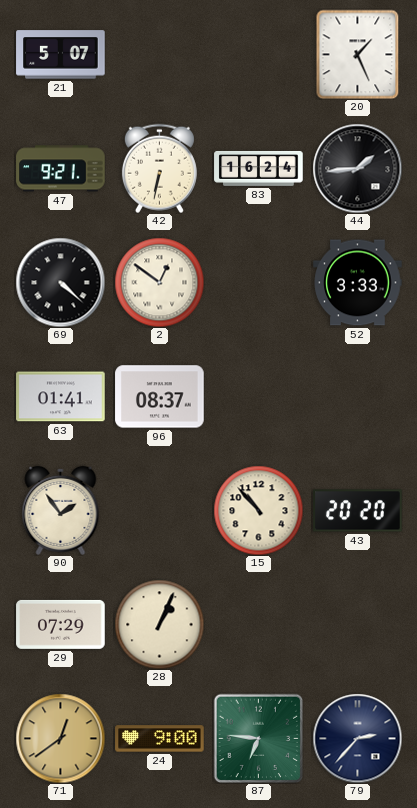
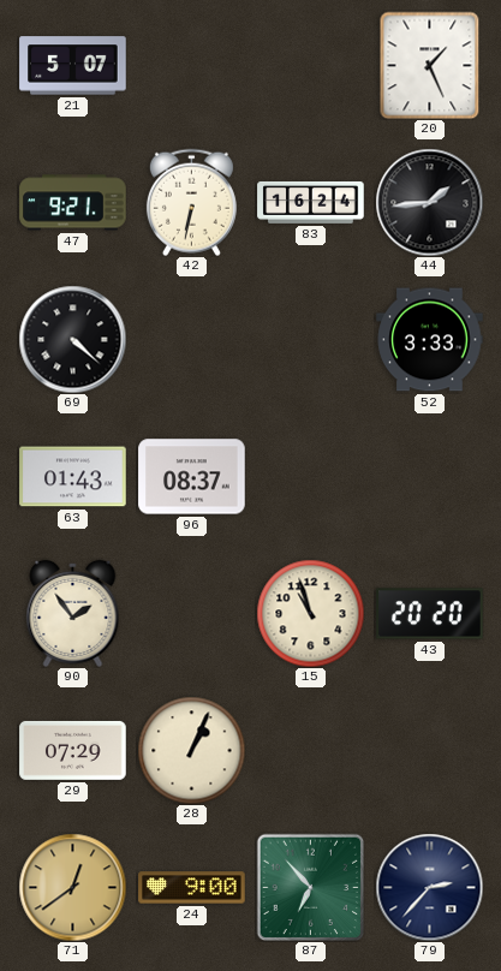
2: 12:51 -> none
63: 01:41 -> 01:43
15: 10:53 -> 10:57
87: 6:46 -> 6:53
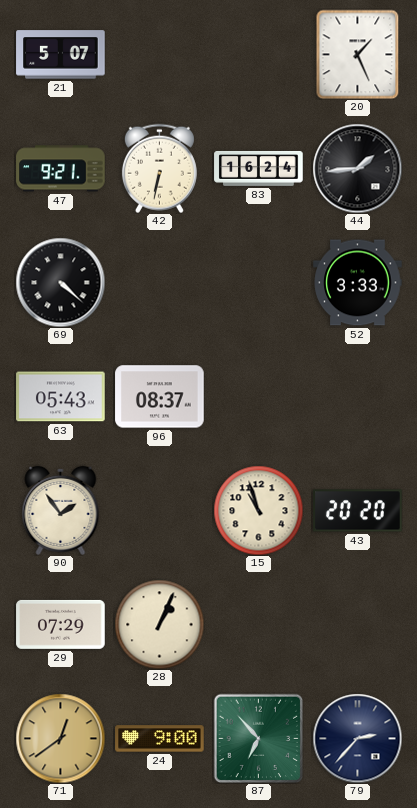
63: 01:43 -> 05:43
